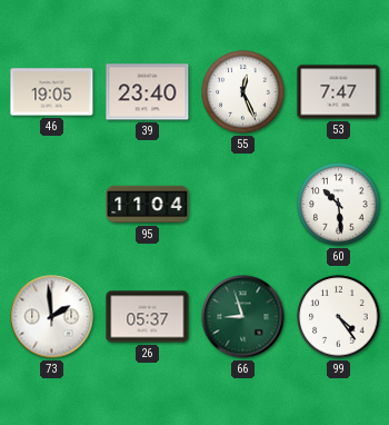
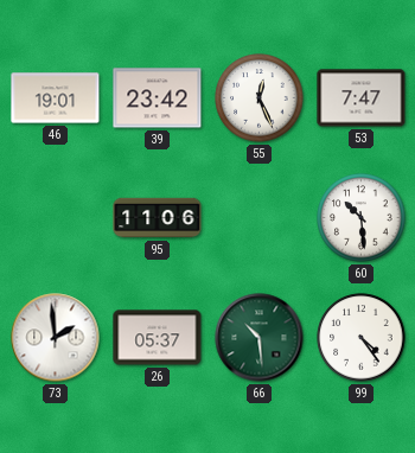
46: 19:05 -> 19:01
39: 23:40 -> 23:42
95: 11:04 -> 11:06
66: 8:57 -> 10:29
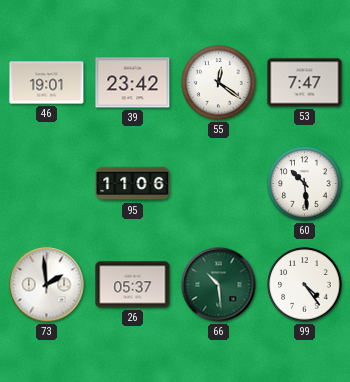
55: 12:26 -> 12:21
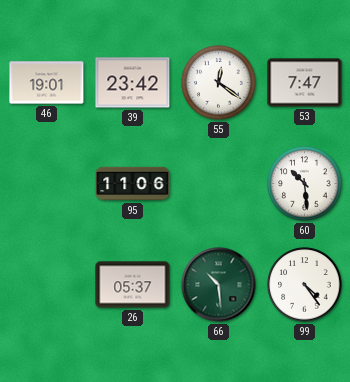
73: 1:59 -> none
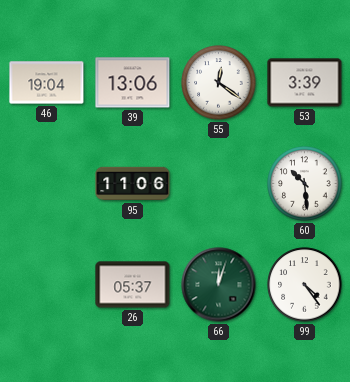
46: 19:01 -> 19:04
39: 23:42 -> 13:06
53: 7:47 -> 3:39
66: 10:29 -> 12:03
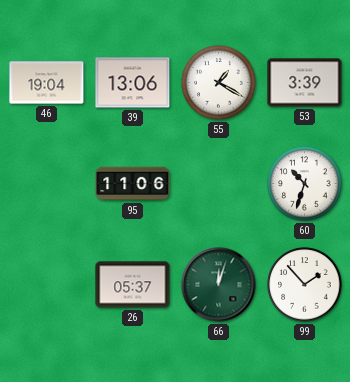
55: 12:21 -> 1:20
60: 10:29 -> 10:33
99: 4:24 -> 1:53
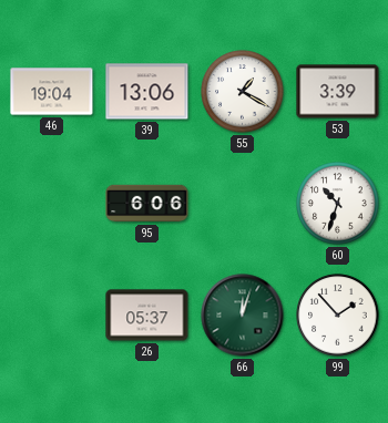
95: 11:06 -> 6:06
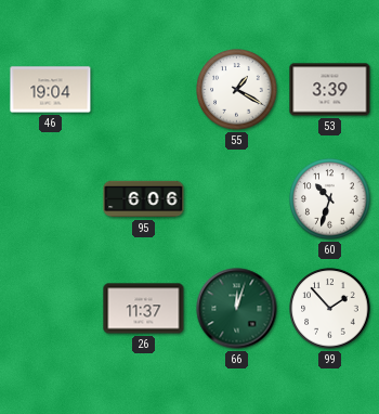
39: 13:06 -> none
26: 05:37 -> 11:37
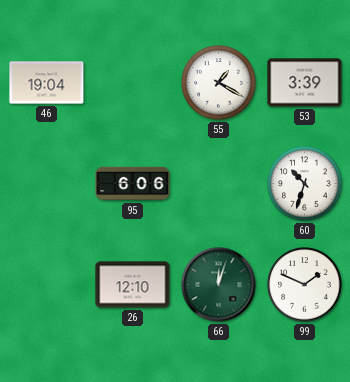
26: 11:37 -> 12:10
99: 1:53 -> 1:49
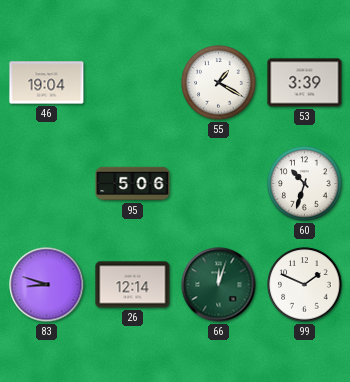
95: 6:06 -> 5:06
83: none -> 8:48
26: 12:10 -> 12:14
